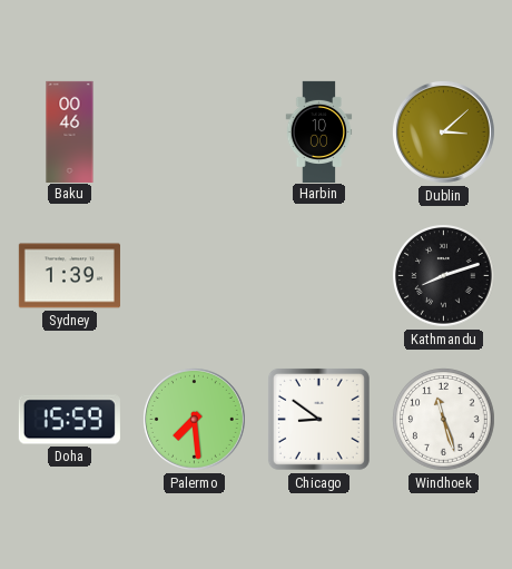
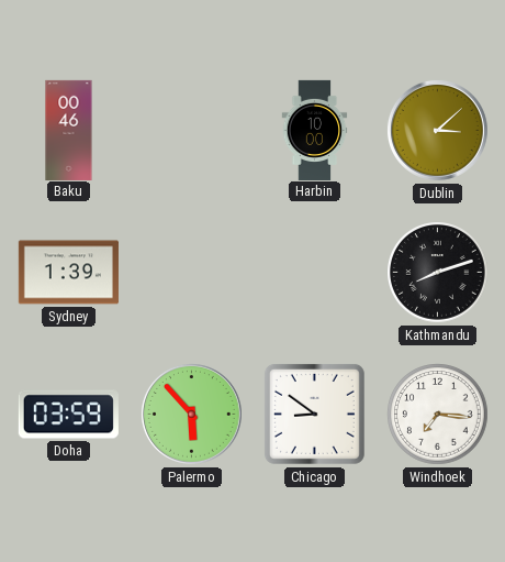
Doha: 15:59 -> 03:59
Palermo: 7:29 -> 5:53
Windhoek: 11:27 -> 7:16
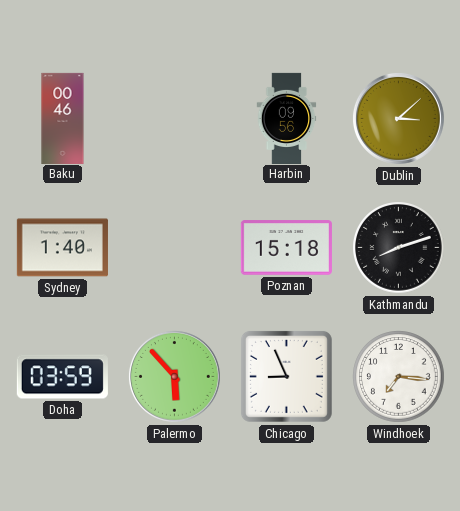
Harbin: 10:00 -> 09:56
Sydney: 1:39 -> 1:40
Poznan: none -> 15:18
Chicago: 8:51 -> 8:56
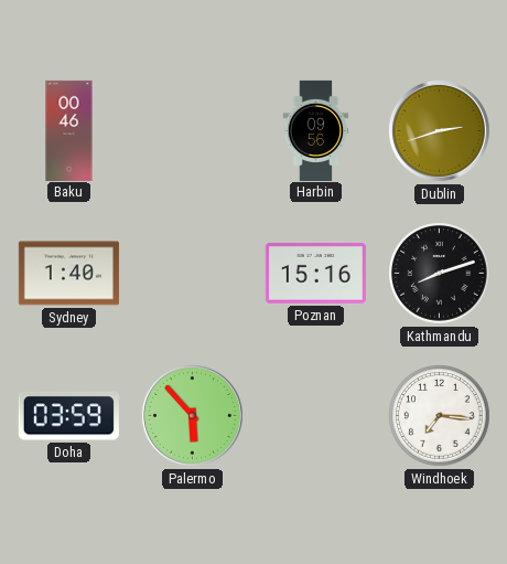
Dublin: 3:08 -> 2:42
Poznan: 15:18 -> 15:16
Chicago: 8:56 -> none
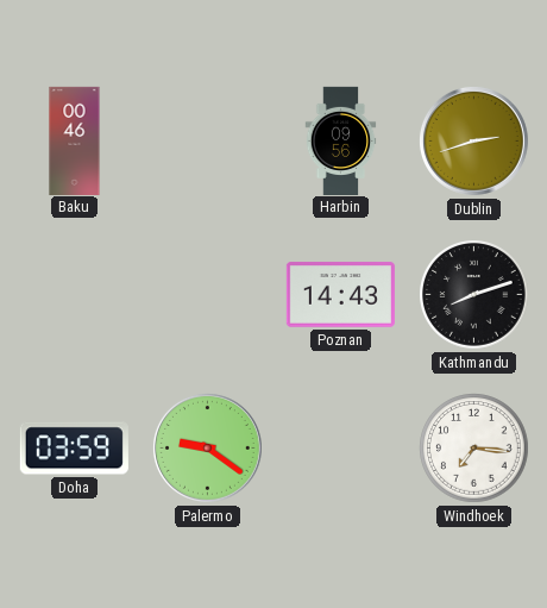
Sydney: 1:40 -> none
Poznan: 15:16 -> 14:43
Palermo: 5:53 -> 9:21
